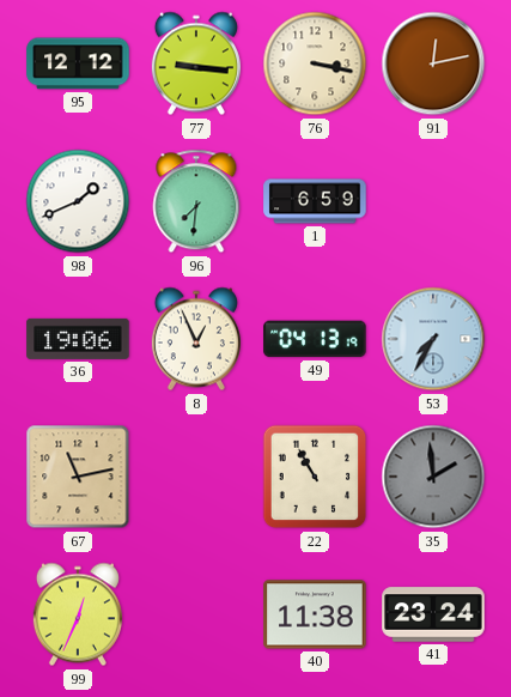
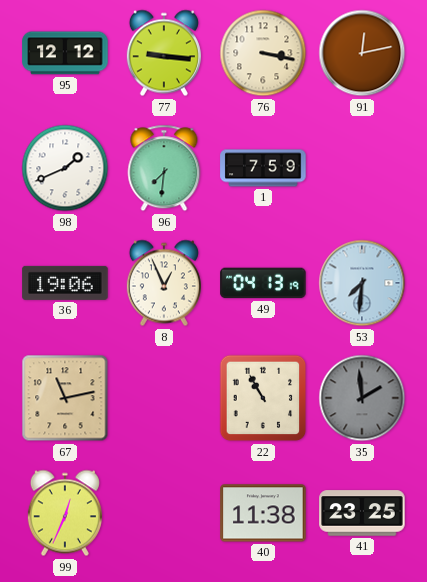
1: 6:59 -> 7:59
53: 7:35 -> 7:31
41: 23:24 -> 23:25
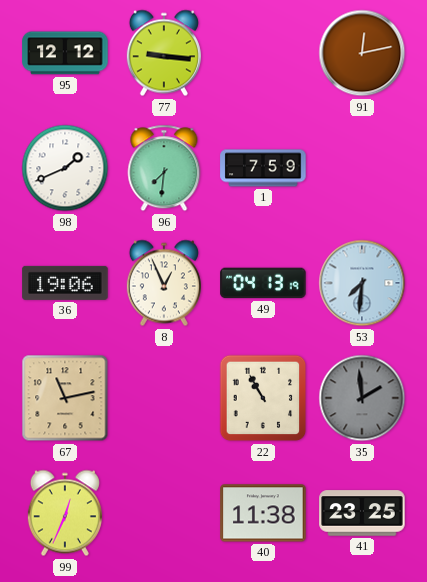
76: 3:17 -> none
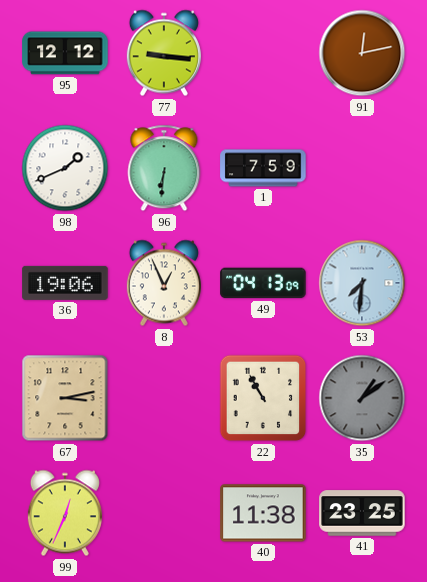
96: 7:31 -> 6:31
49: 04:13:19 -> 04:13:09
67: 11:13 -> 3:13
35: 1:59 -> 1:09
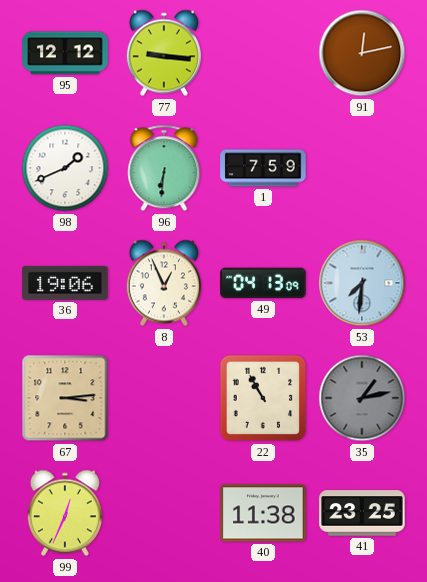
67: 3:13 -> 3:14
35: 1:09 -> 1:13
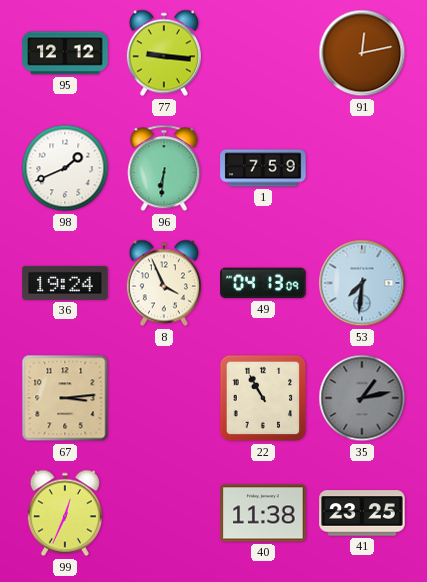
36: 19:06 -> 19:24
8: 12:56 -> 3:56
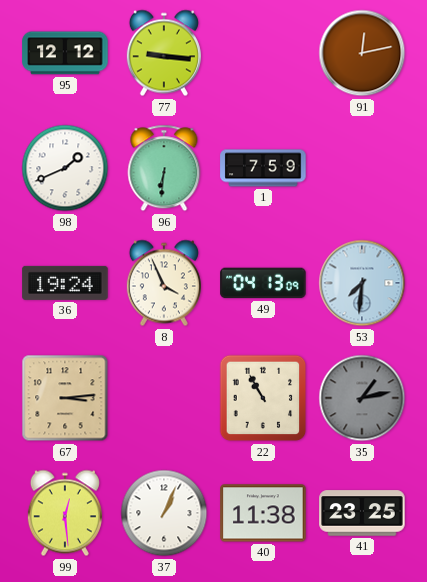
99: 12:34 -> 12:29
37: none -> 1:04
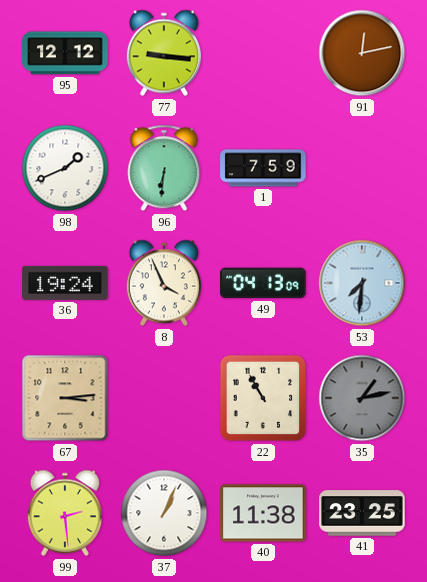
99: 12:29 -> 2:29
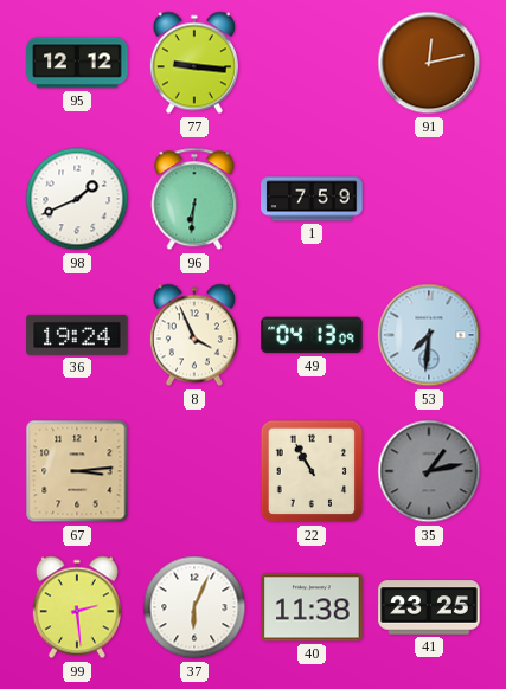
37: 1:04 -> 6:04
